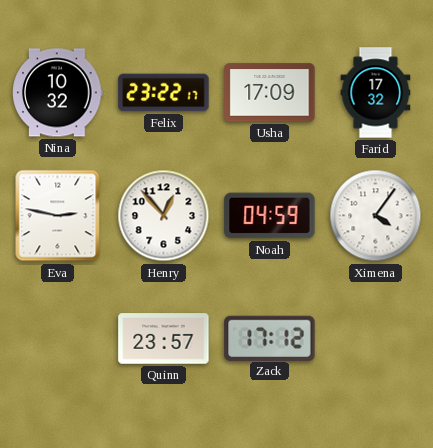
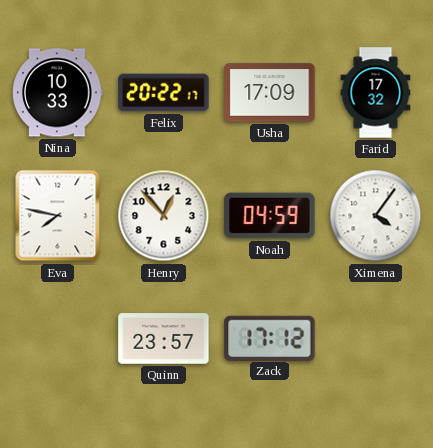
Nina: 10:32 -> 10:33
Felix: 23:22 -> 20:22
Eva: 2:47 -> 7:47
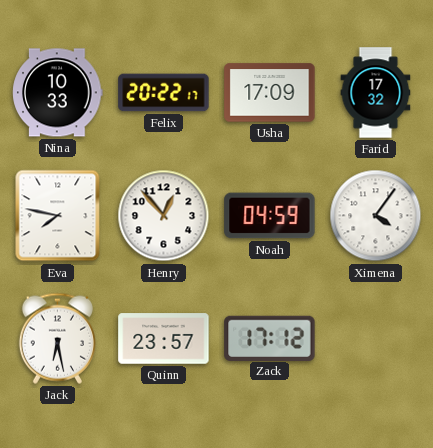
Jack: none -> 6:28
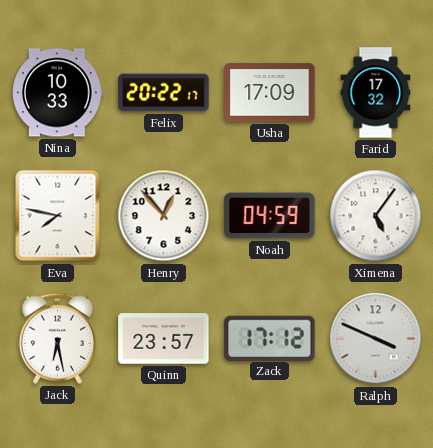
Ximena: 4:06 -> 5:06
Ralph: none -> 3:49
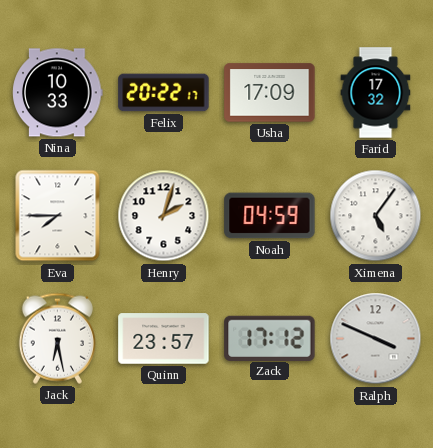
Eva: 7:47 -> 7:45
Henry: 12:53 -> 2:03
